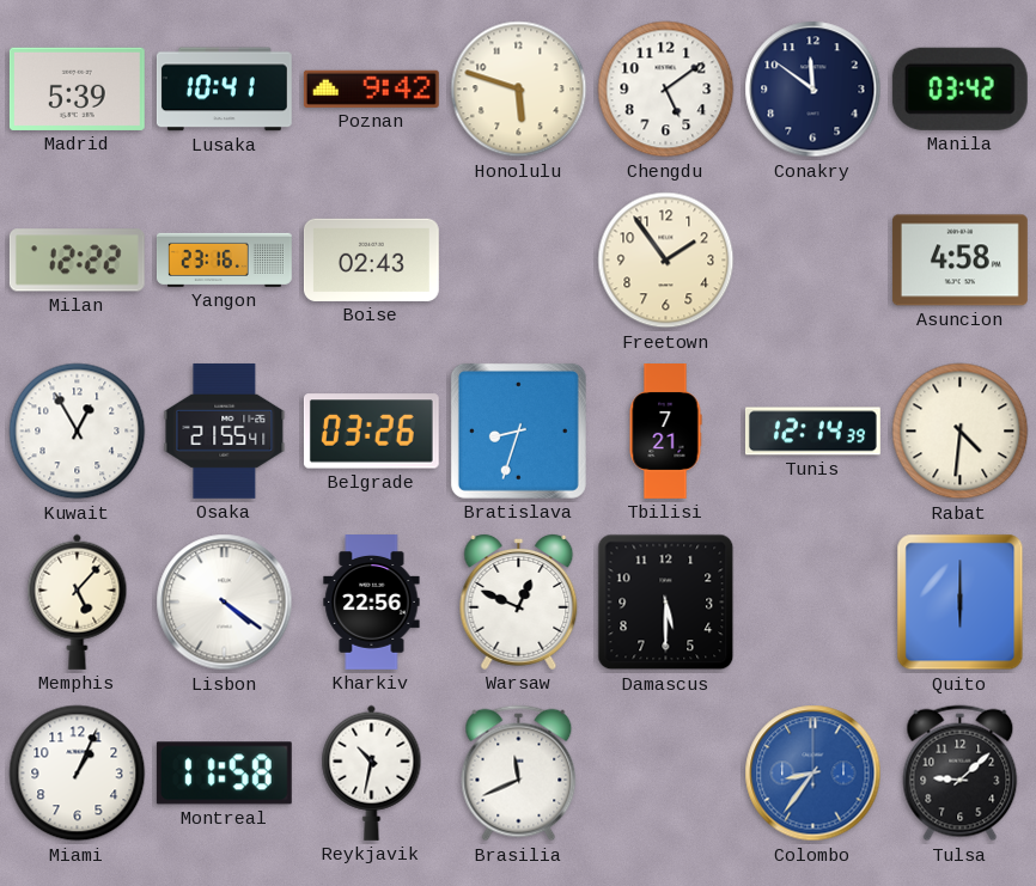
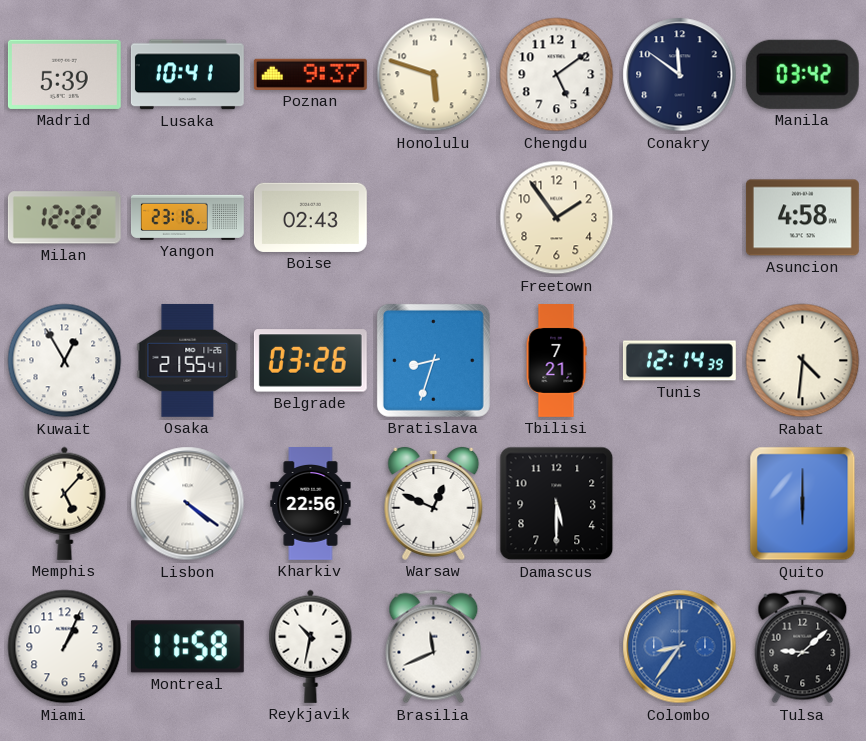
Poznan: 9:42 -> 9:37
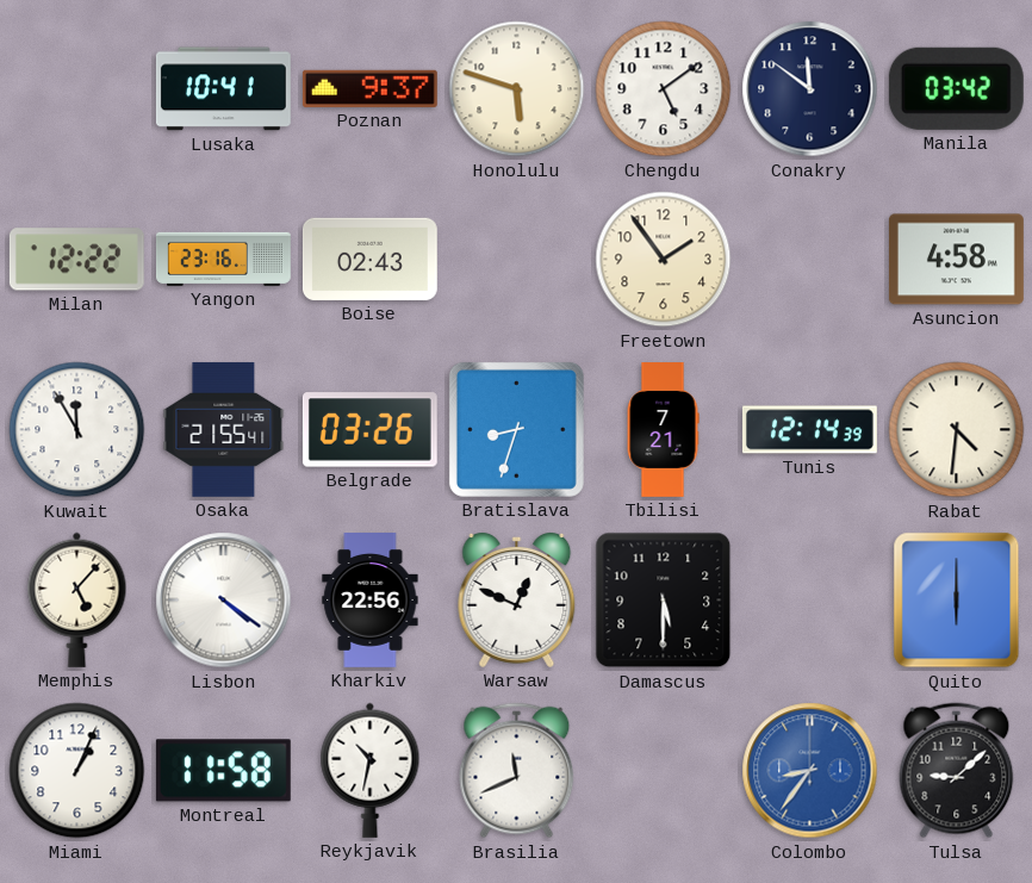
Madrid: 5:39 -> none
Kuwait: 12:55 -> 11:55
